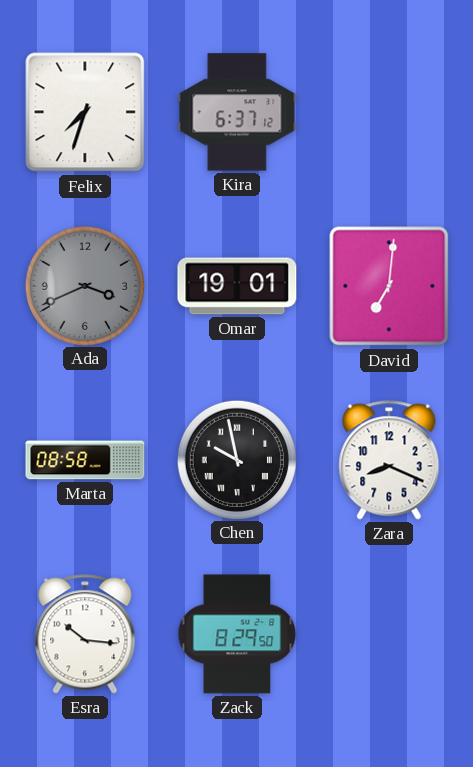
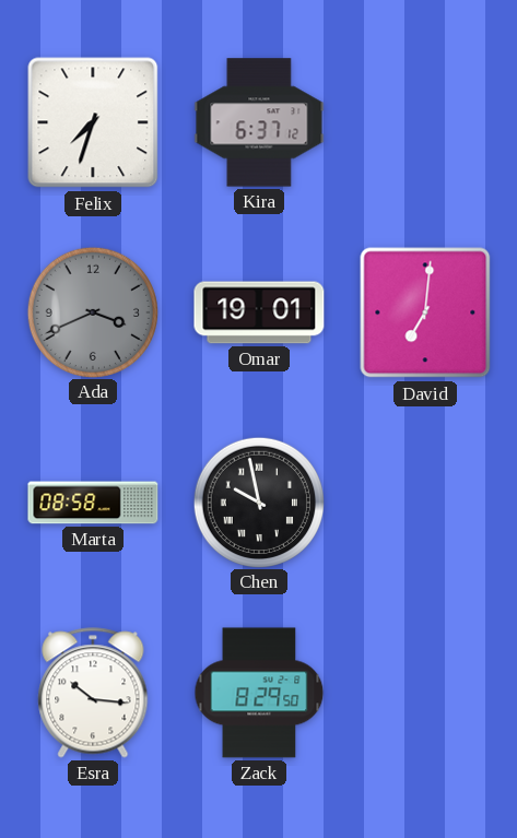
Zara: 8:19 -> none
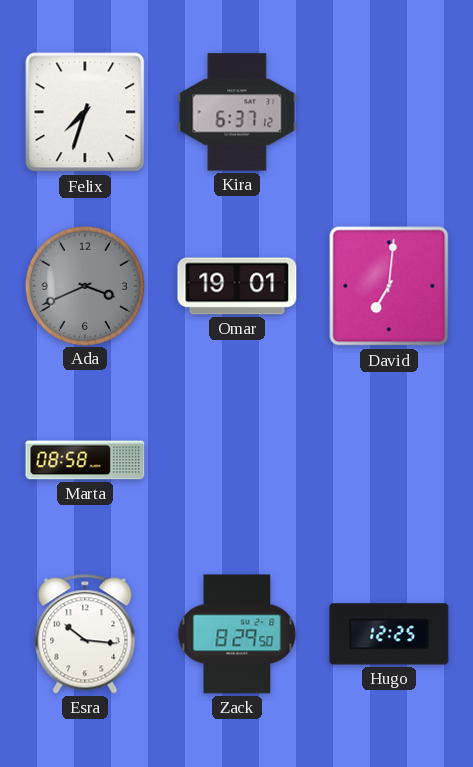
Chen: 9:58 -> none
Hugo: none -> 12:25
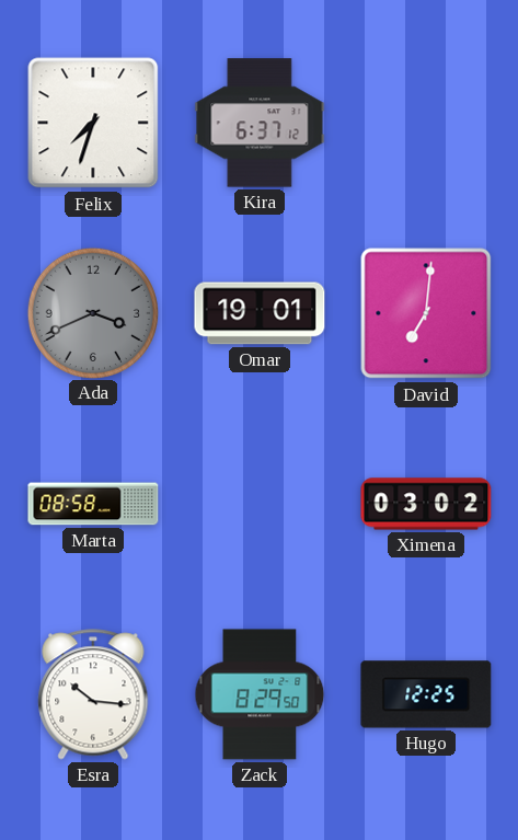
Ximena: none -> 03:02
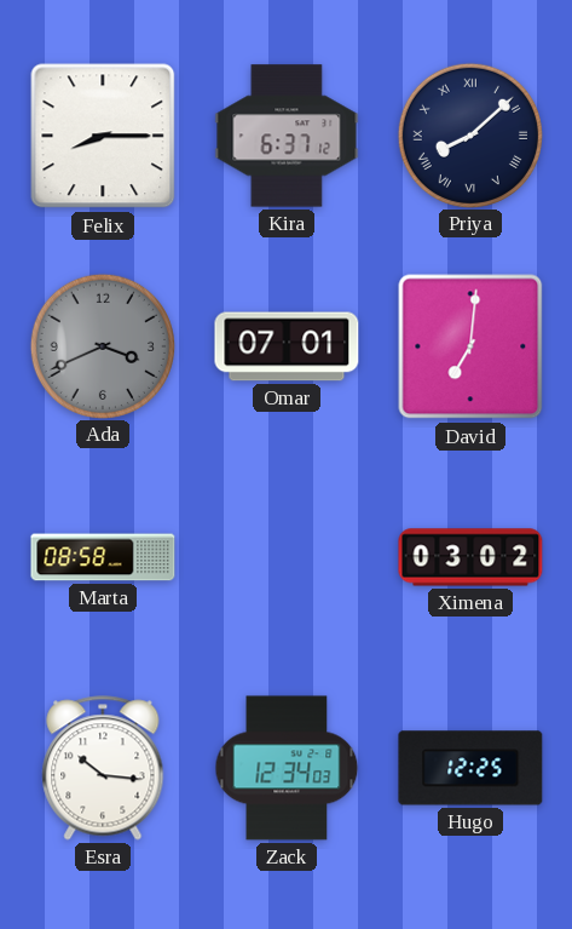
Felix: 7:33 -> 8:15
Priya: none -> 8:08
Omar: 19:01 -> 07:01
Zack: 8:29 -> 12:34
